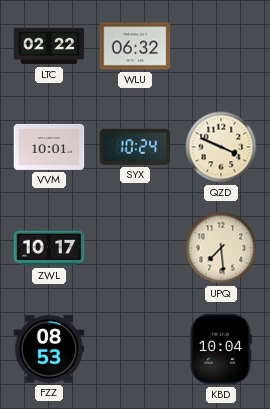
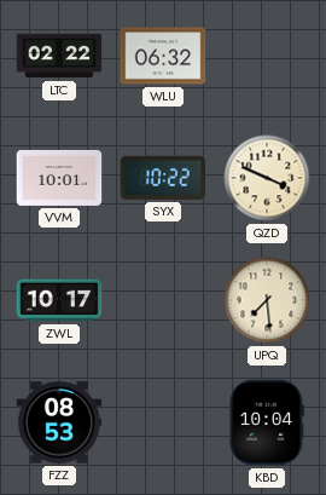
SYX: 10:24 -> 10:22
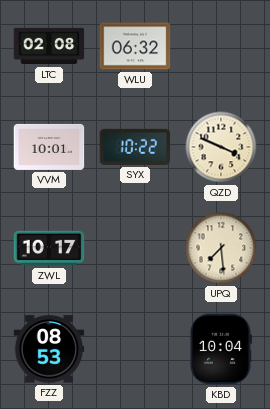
LTC: 02:22 -> 02:08
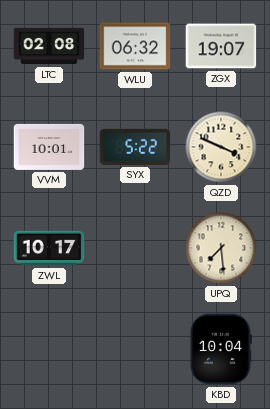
ZGX: none -> 19:07
SYX: 10:22 -> 5:22
FZZ: 08:53 -> none
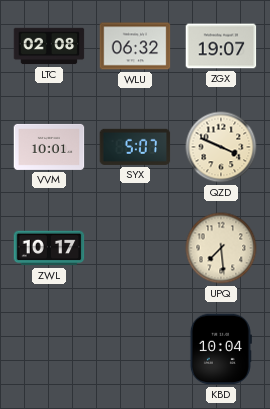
SYX: 5:22 -> 5:07
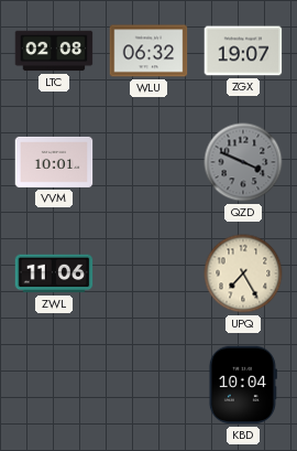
SYX: 5:07 -> none
QZD dial: cream -> grey
ZWL: 10:17 -> 11:06
UPQ: 7:29 -> 7:25
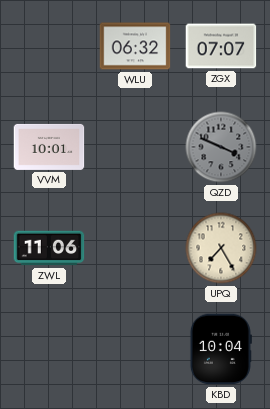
LTC: 02:08 -> none
ZGX: 19:07 -> 07:07
